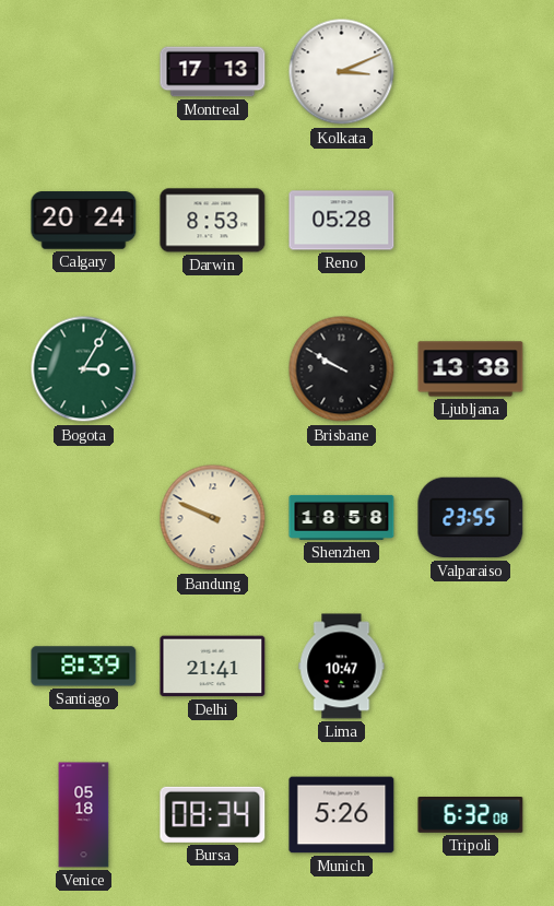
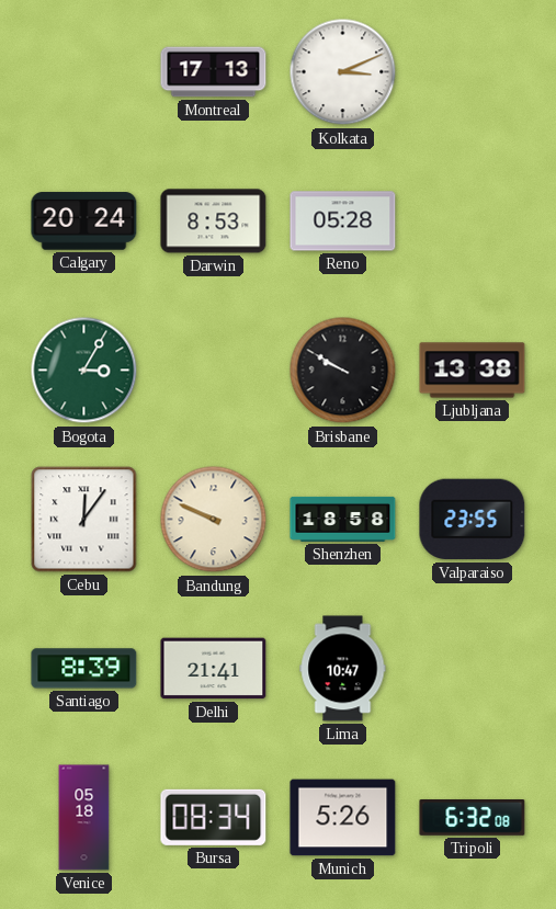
Cebu: none -> 12:06
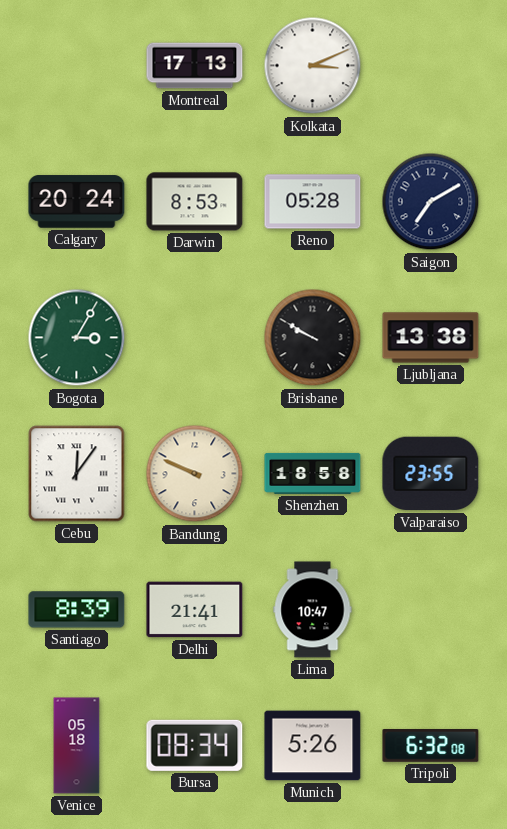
Saigon: none -> 7:10
